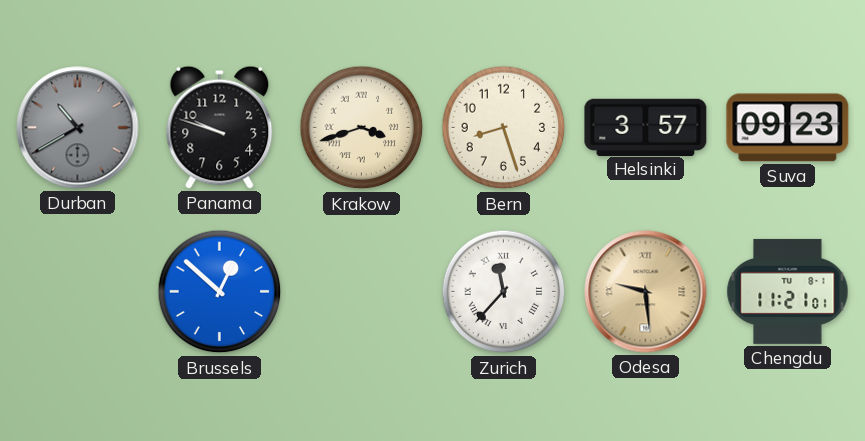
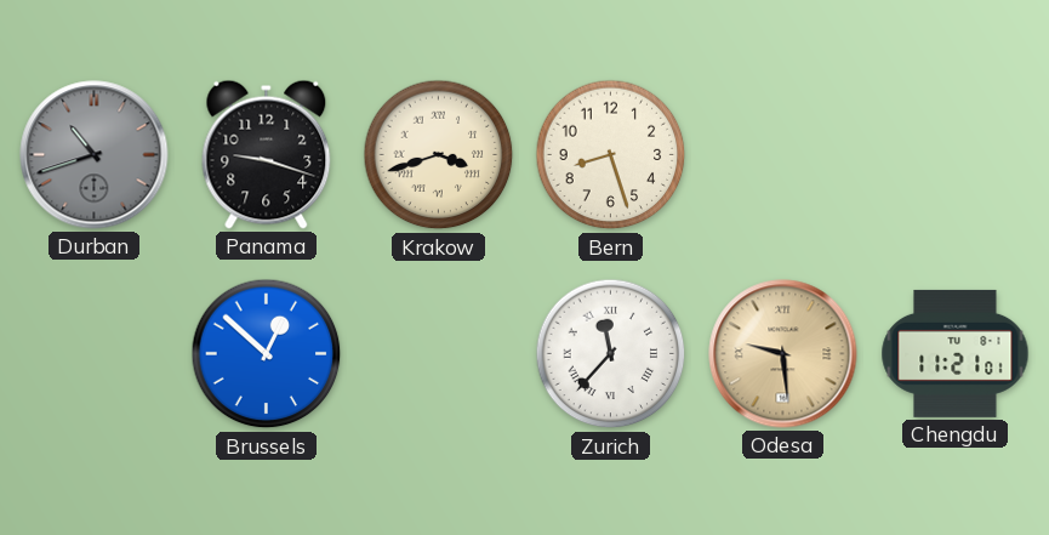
Durban: 10:40 -> 10:42
Panama: 9:48 -> 9:18
Helsinki: 3:57 -> none
Suva: 09:23 -> none
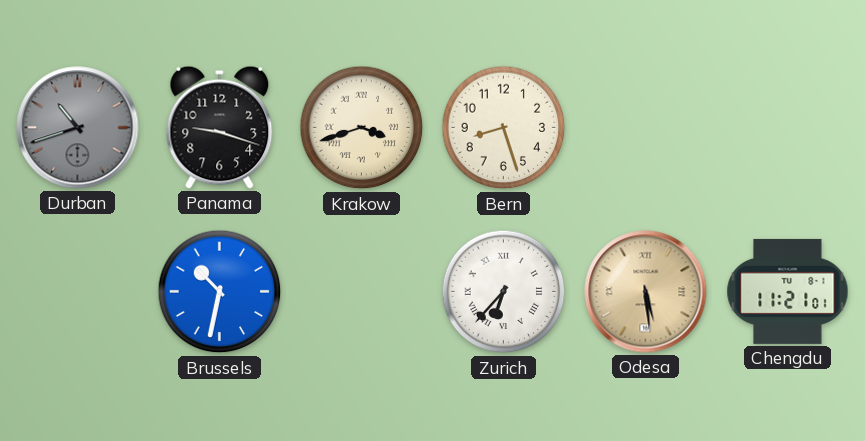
Brussels: 12:52 -> 10:32
Zurich: 11:37 -> 6:37
Odesa: 9:29 -> 5:29
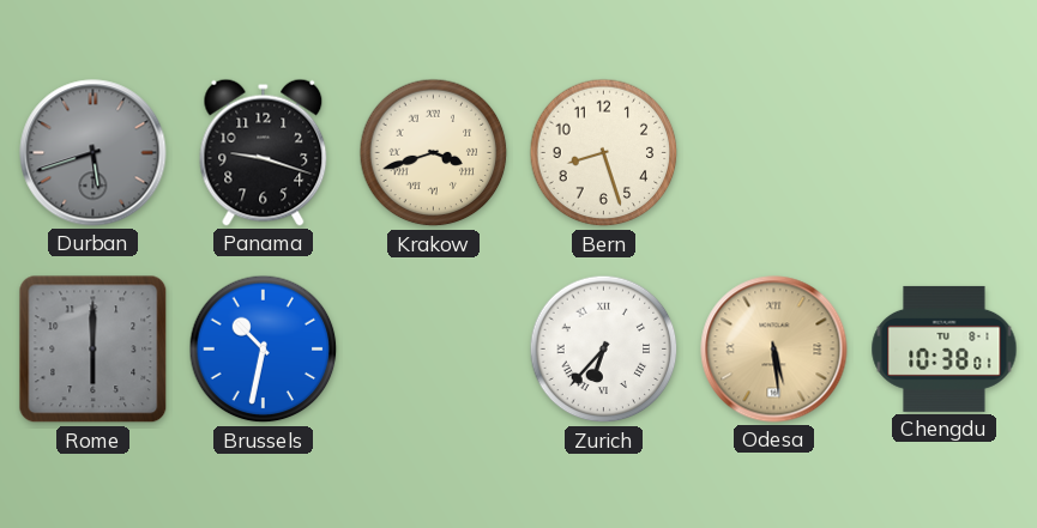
Durban: 10:42 -> 5:42
Rome: none -> 6:00
Chengdu: 11:21 -> 10:38
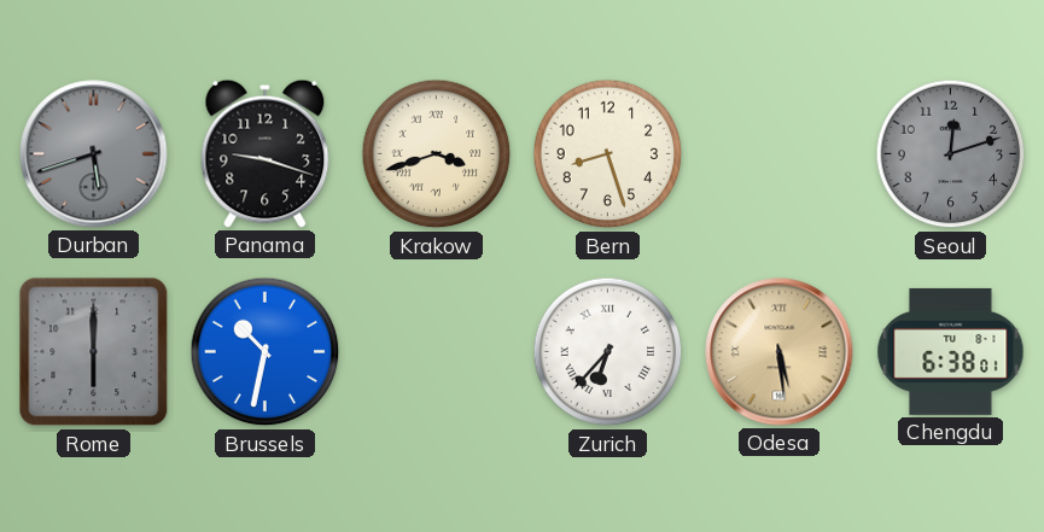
Seoul: none -> 12:12
Chengdu: 10:38 -> 6:38
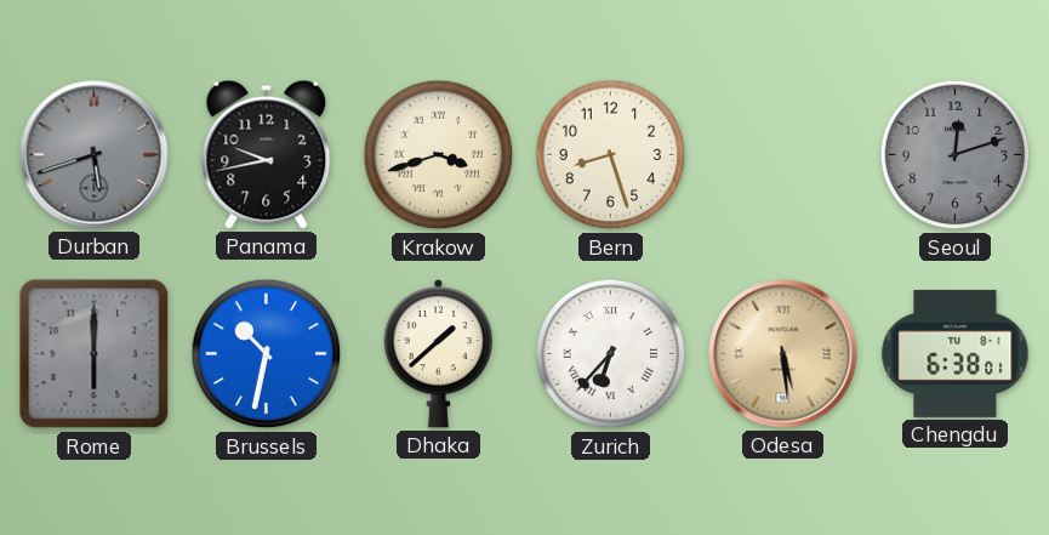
Panama: 9:18 -> 9:43
Dhaka: none -> 1:38
